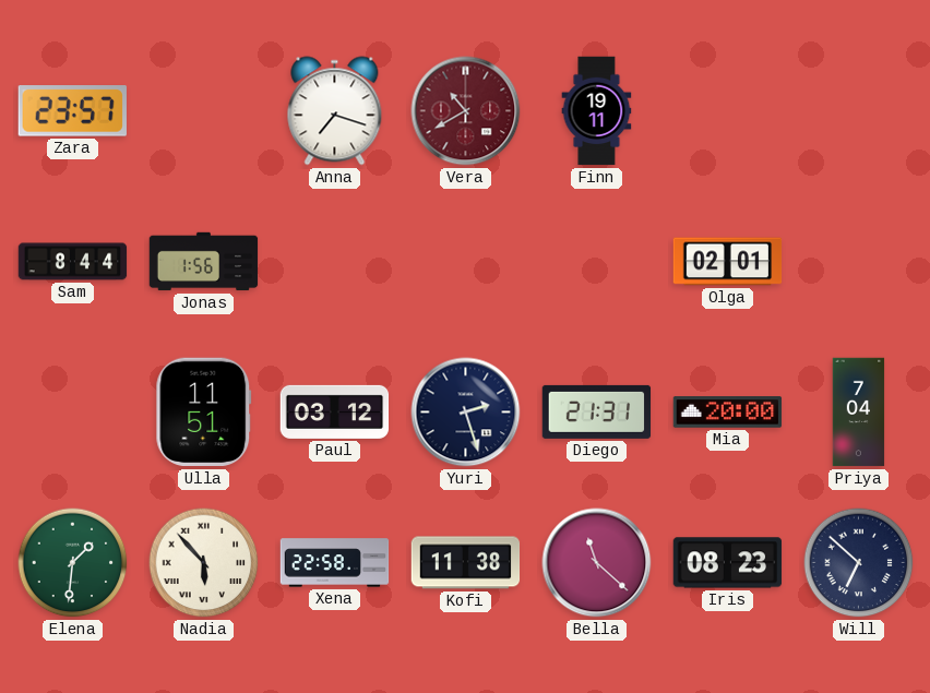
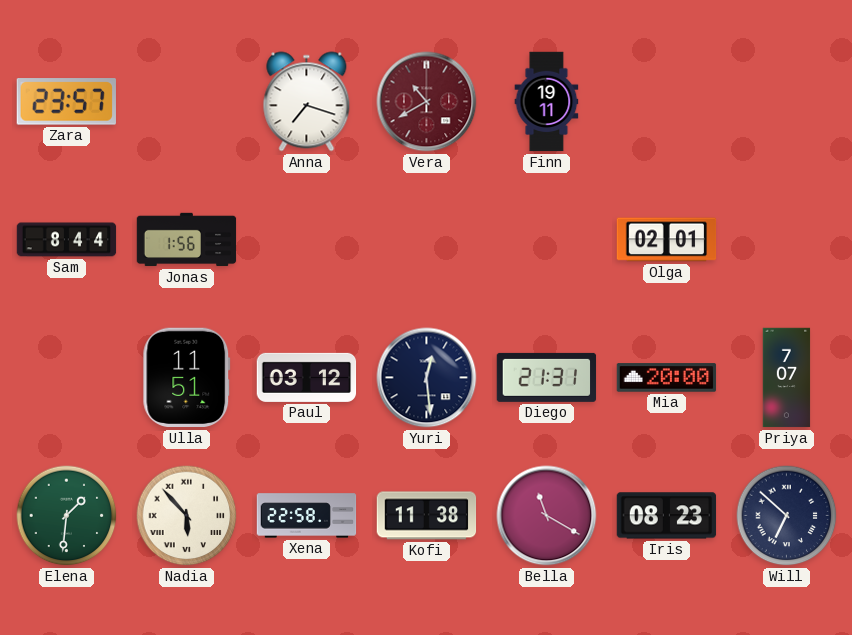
Yuri: 2:27 -> 12:29
Priya: 7:04 -> 7:07
Bella: 11:22 -> 11:20
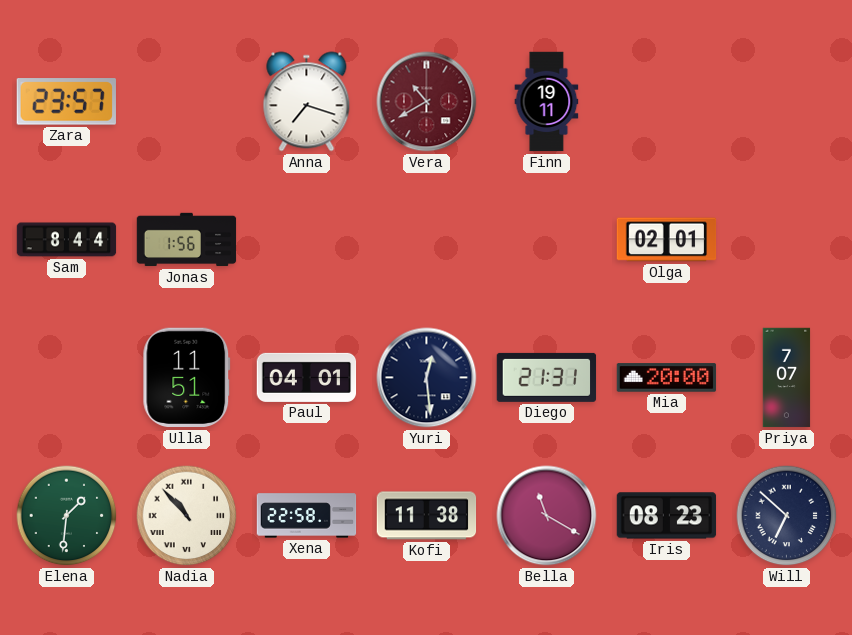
Paul: 03:12 -> 04:01
Nadia: 5:53 -> 10:53
